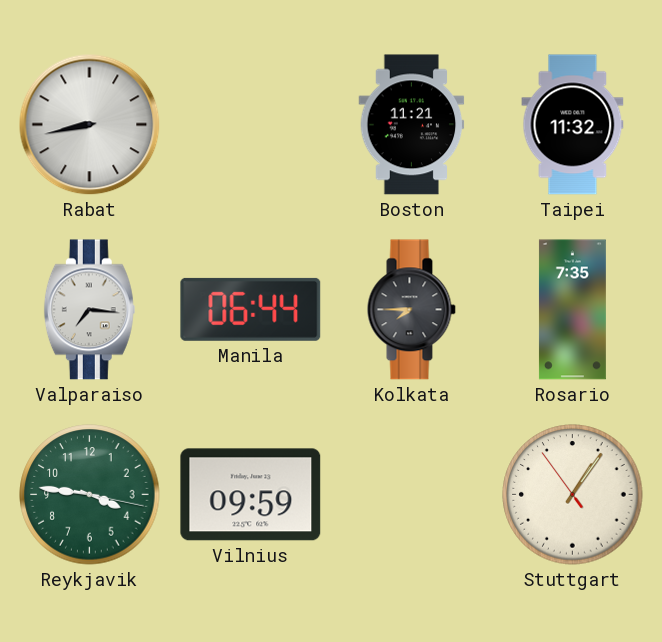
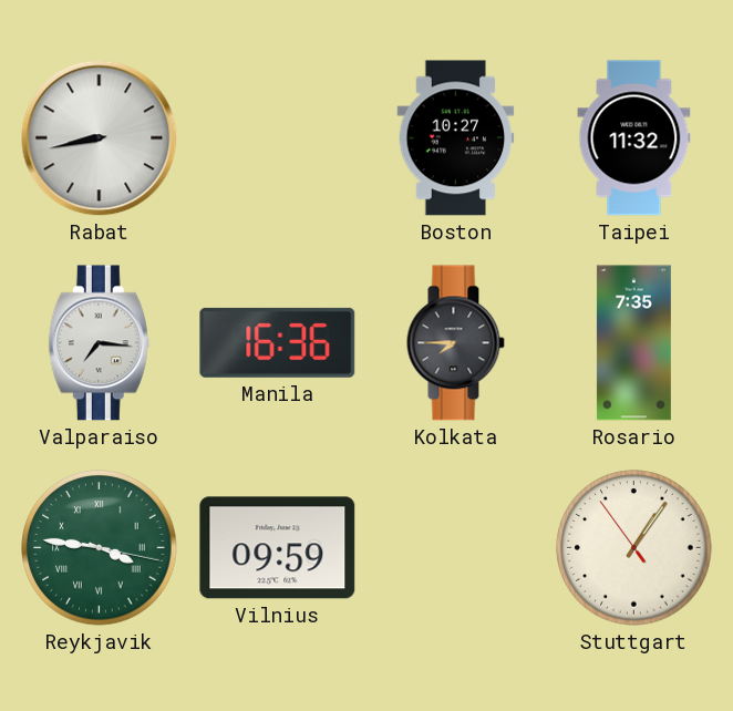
Boston: 11:21 -> 10:27
Manila: 06:44 -> 16:36
Reykjavik numerals: Arabic -> Roman
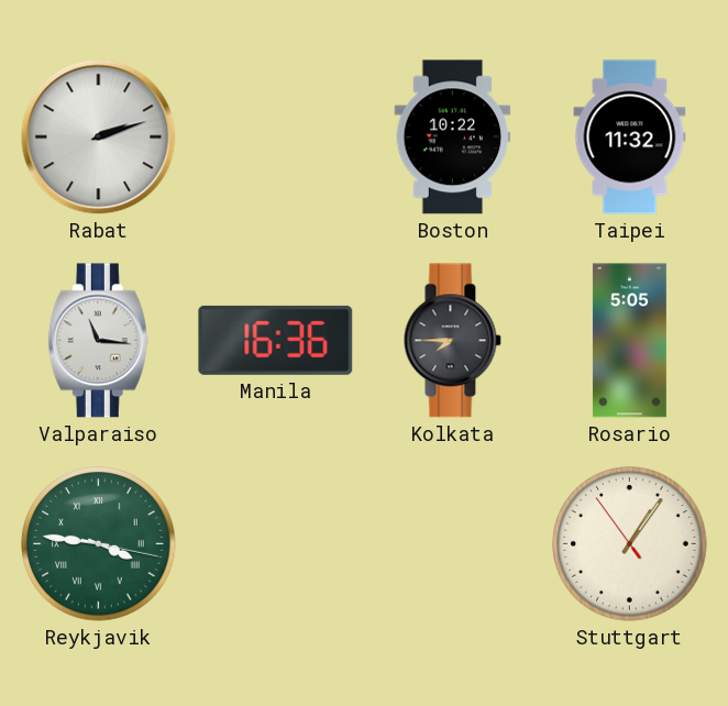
Rabat: 8:43 -> 2:12
Boston: 10:27 -> 10:22
Valparaiso: 7:16 -> 11:16
Rosario: 7:35 -> 5:05
Vilnius: 09:59 -> none
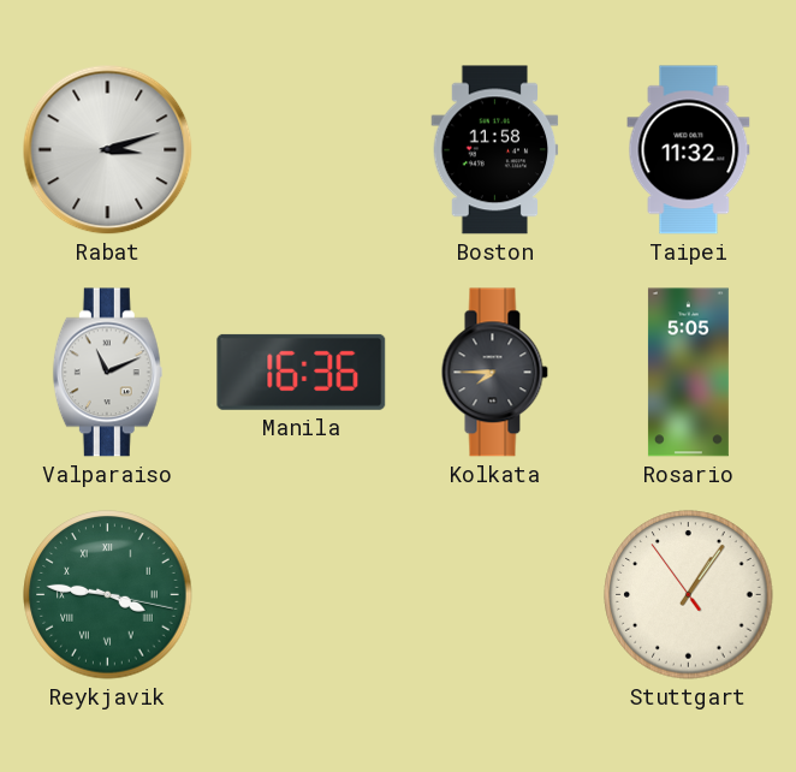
Rabat: 2:12 -> 3:12
Boston: 10:22 -> 11:58
Valparaiso: 11:16 -> 11:11
